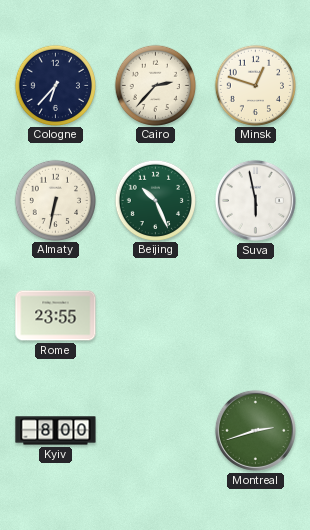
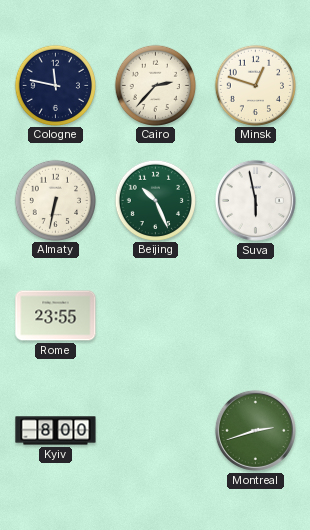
Cologne: 6:37 -> 11:47
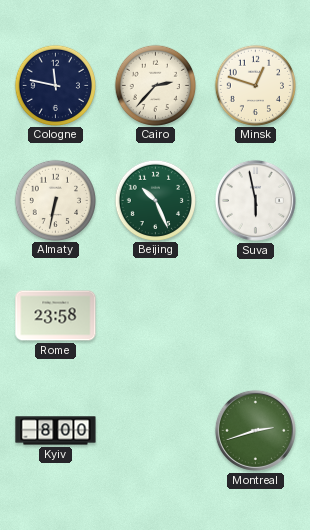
Rome: 23:55 -> 23:58
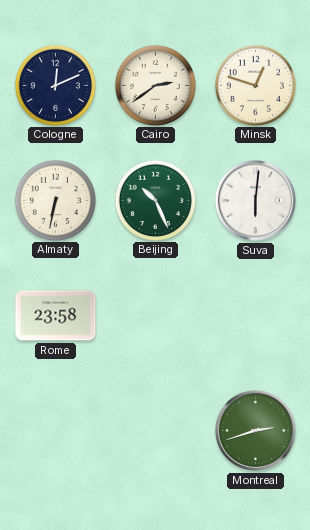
Cologne: 11:47 -> 12:11
Cairo: 2:37 -> 2:39
Suva: 5:58 -> 6:01
Kyiv: 8:00 -> none
